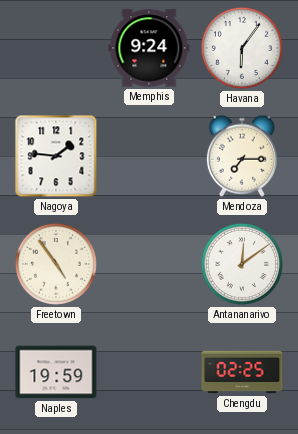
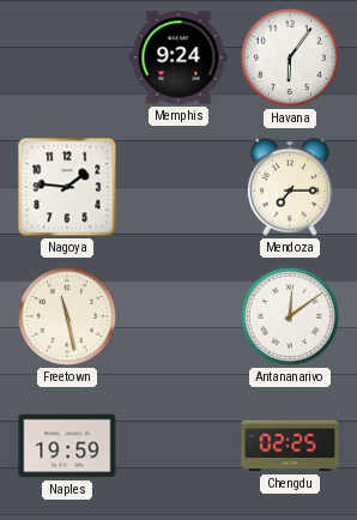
Freetown: 4:54 -> 11:28
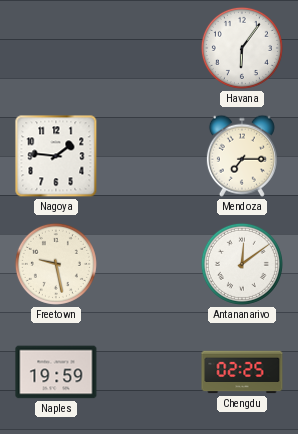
Memphis: 9:24 -> none
Freetown: 11:28 -> 9:28
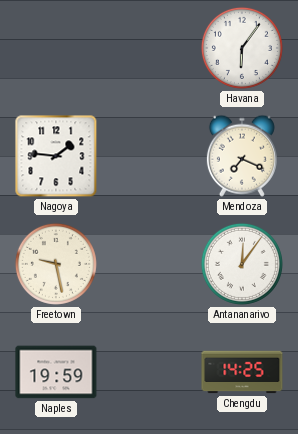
Mendoza: 7:15 -> 7:19
Antananarivo: 12:09 -> 12:06
Chengdu: 02:25 -> 14:25
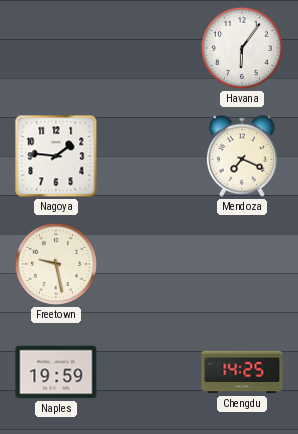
Antananarivo: 12:06 -> none
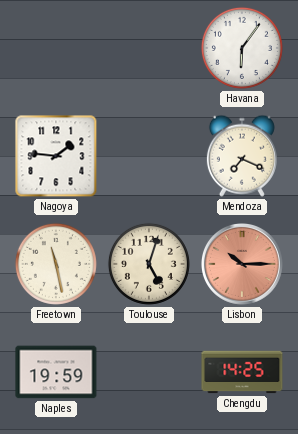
Freetown: 9:28 -> 11:28
Toulouse: none -> 5:03
Lisbon: none -> 10:15
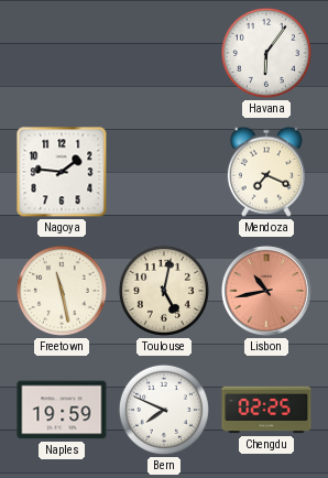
Toulouse: 5:03 -> 5:02
Lisbon: 10:15 -> 10:43
Bern: none -> 7:49
Chengdu: 14:25 -> 02:25
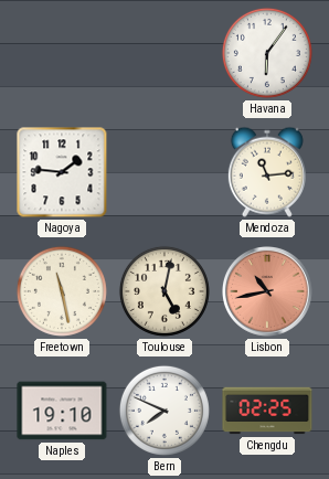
Mendoza: 7:19 -> 11:14
Naples: 19:59 -> 19:10
